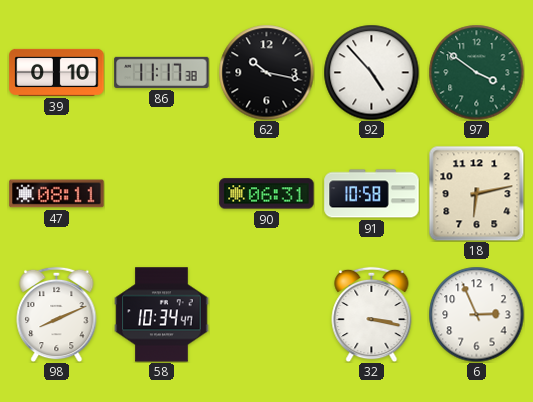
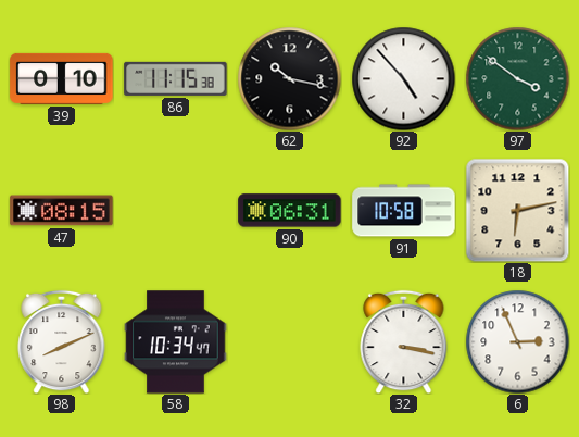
86: 11:17 -> 11:15
47: 08:11 -> 08:15
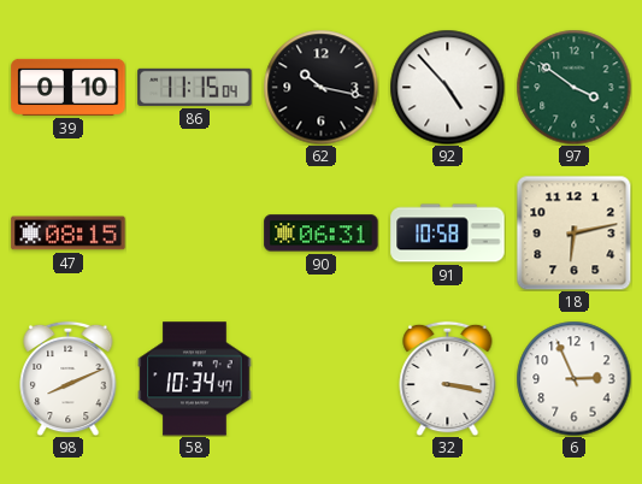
86: 11:15:38 -> 11:15:04
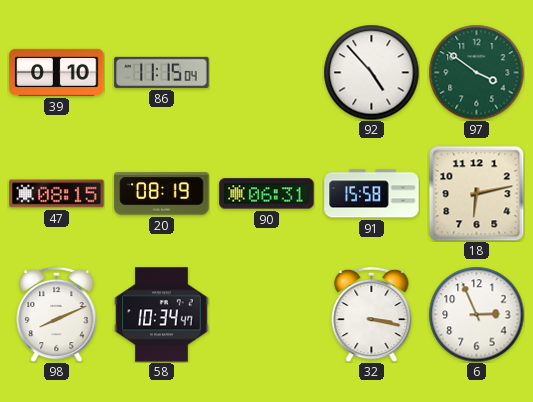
62: 10:17 -> none
20: none -> 08:19
91: 10:58 -> 15:58
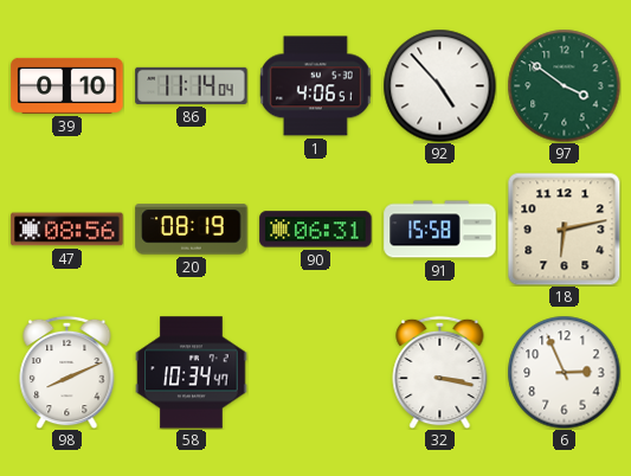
86: 11:15 -> 11:14
1: none -> 4:06
47: 08:15 -> 08:56
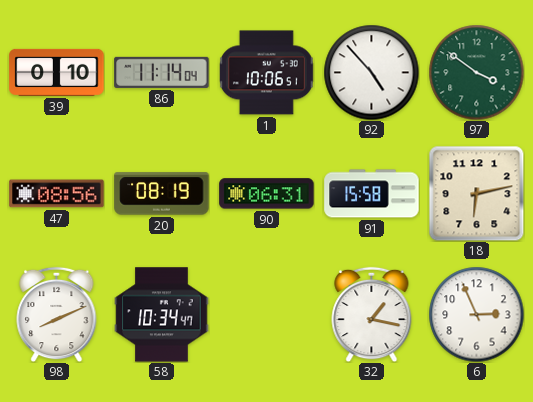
1: 4:06 -> 10:06
32: 3:17 -> 1:17
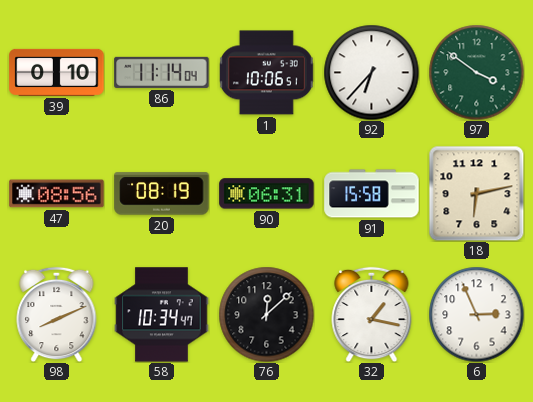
92: 4:53 -> 6:37
76: none -> 12:08
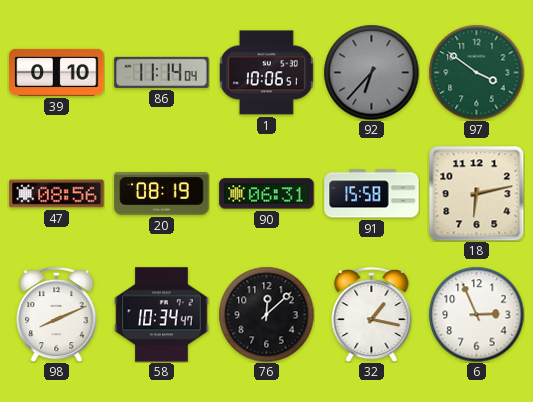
92 dial: white -> grey
